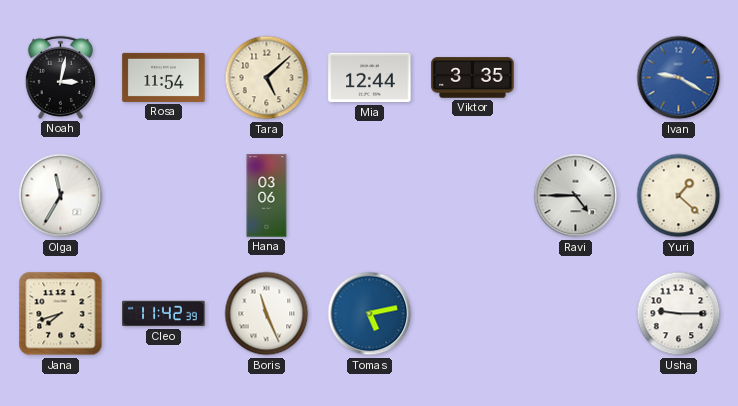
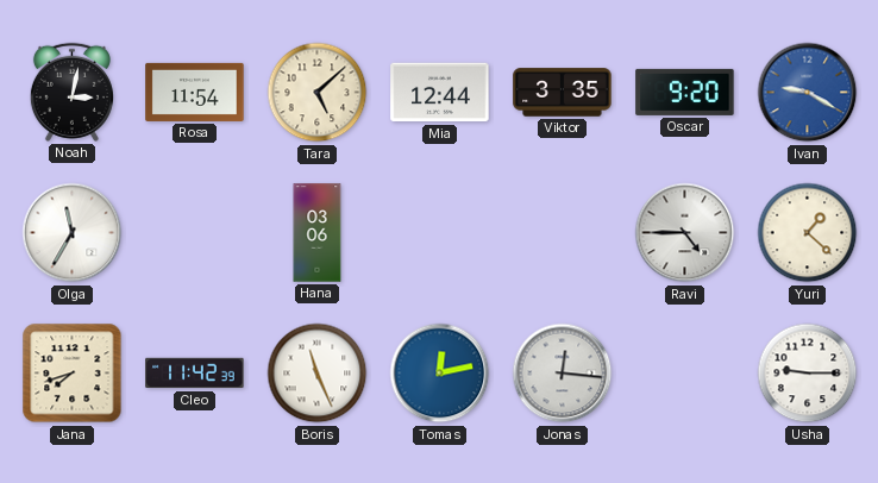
Oscar: none -> 9:20
Tomas: 5:13 -> 12:13
Jonas: none -> 12:16
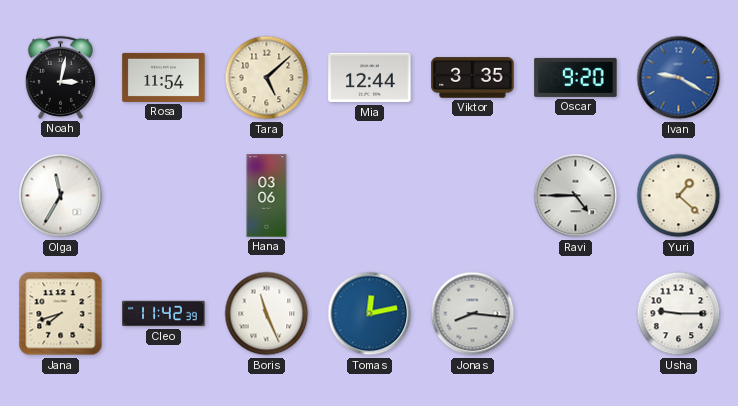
Jonas: 12:16 -> 8:16
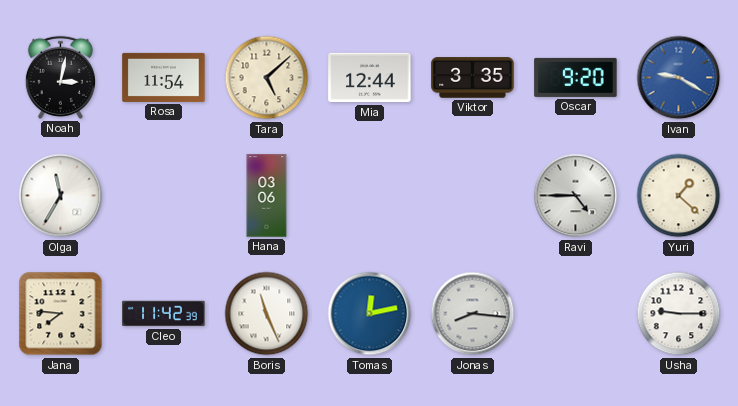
Jana: 7:42 -> 7:46
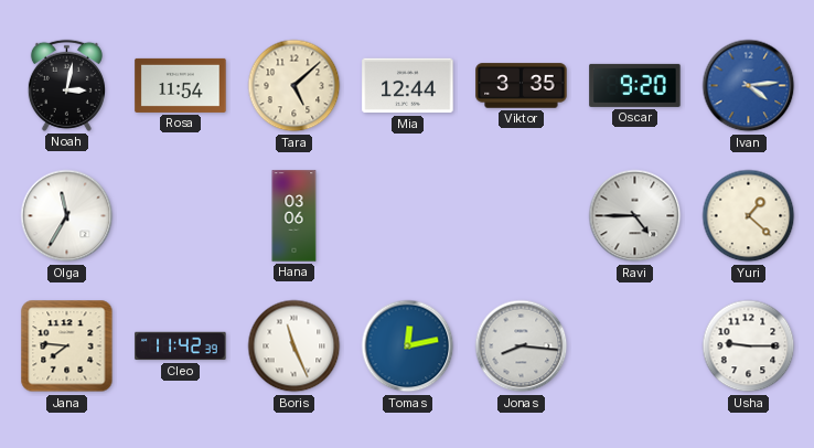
Ivan: 9:20 -> 4:14
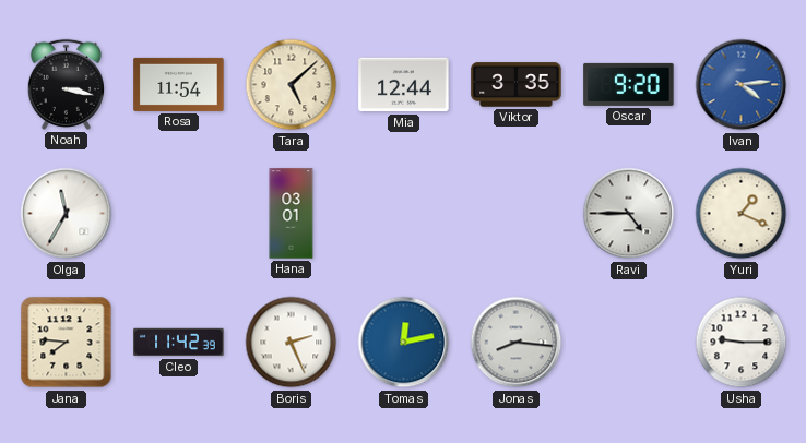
Noah: 3:02 -> 3:17
Hana: 03:06 -> 03:01
Yuri: 1:22 -> 1:19
Boris: 11:26 -> 2:26
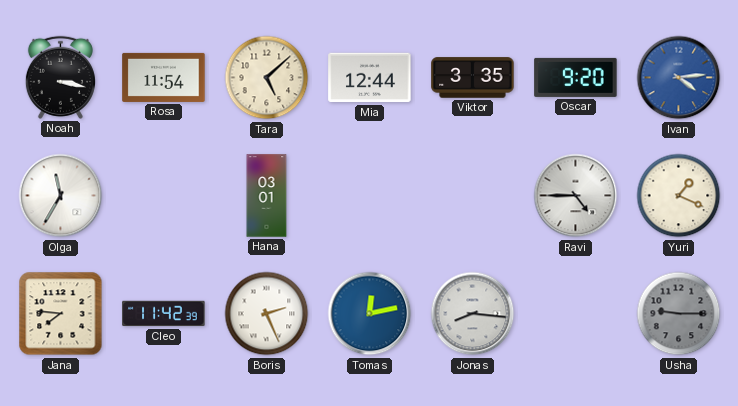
Usha dial: white -> grey
